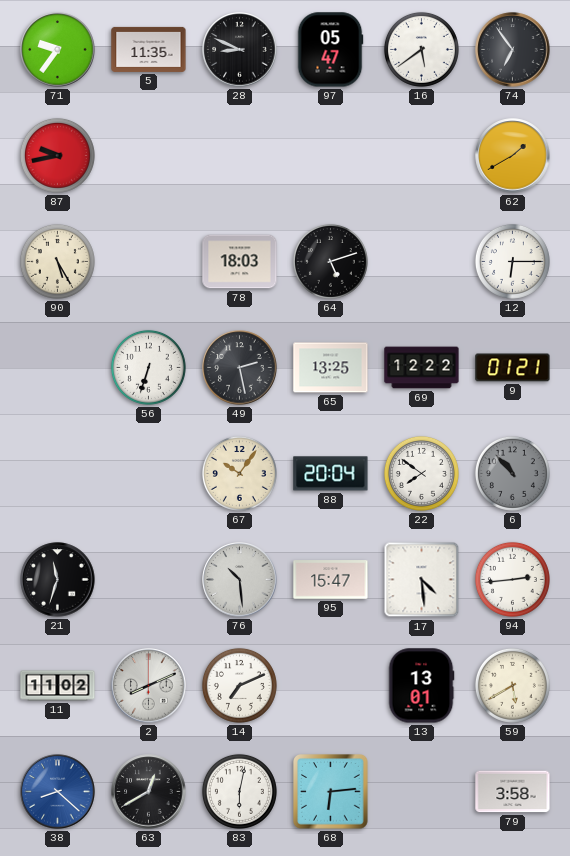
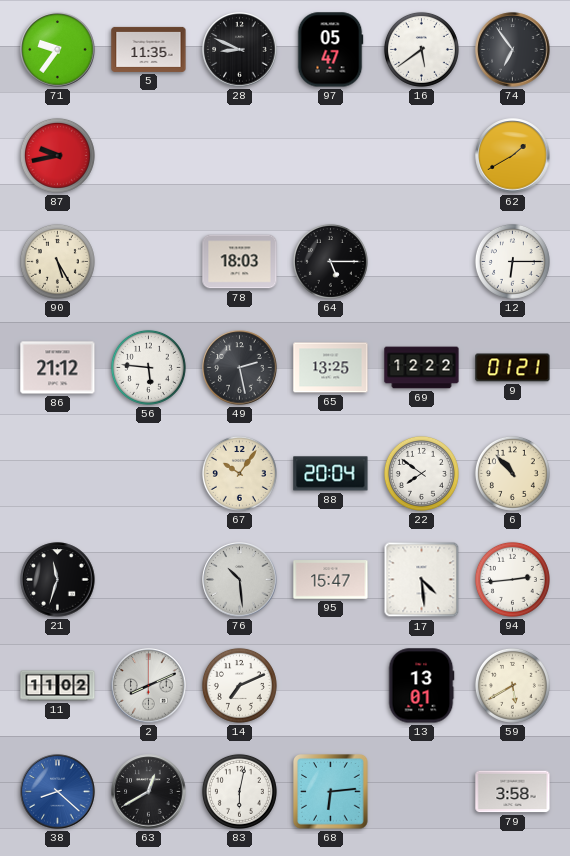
64: 5:12 -> 5:15
86: none -> 21:12
56: 6:33 -> 5:46
6 dial: grey -> cream
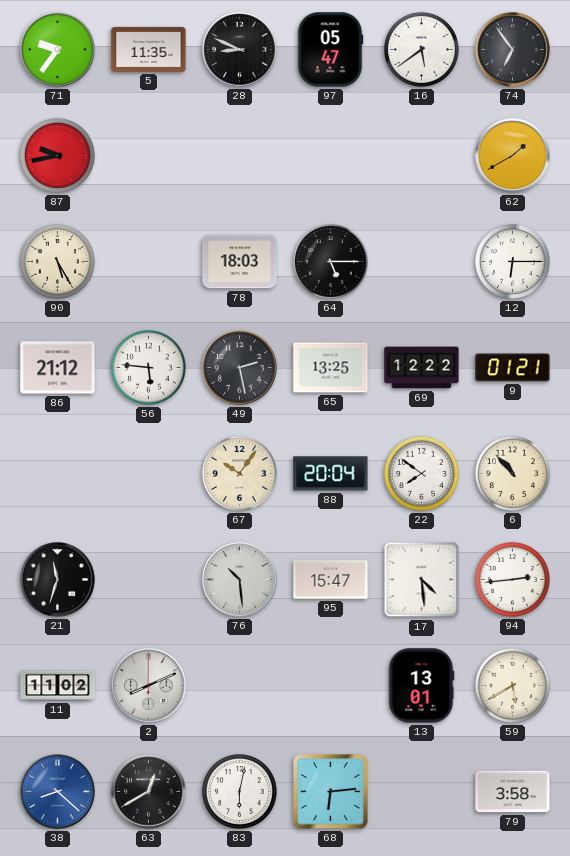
14: 7:11 -> none
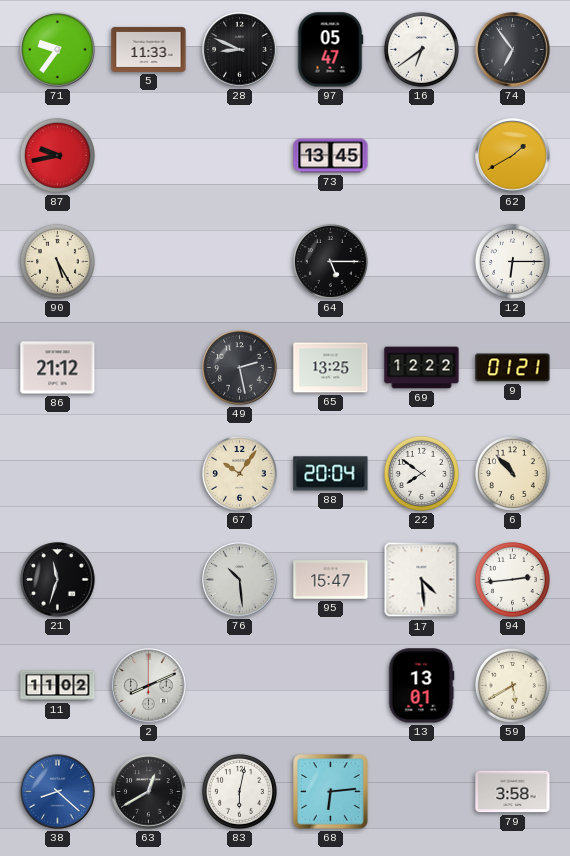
5: 11:35 -> 11:33
16: 5:39 -> 6:39
73: none -> 13:45
78: 18:03 -> none
56: 5:46 -> none
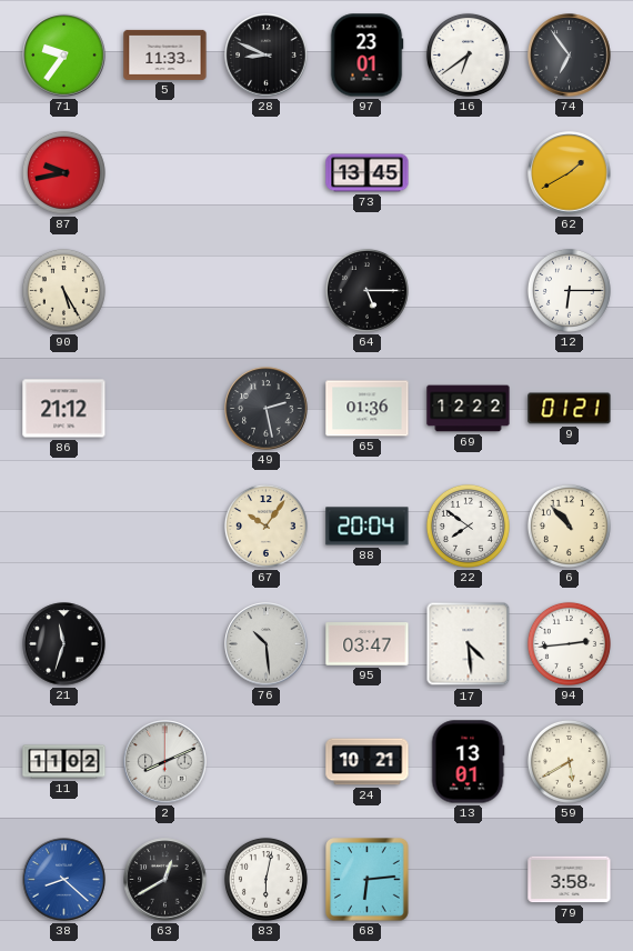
97: 05:47 -> 23:01
65: 13:25 -> 01:36
95: 15:47 -> 03:47
24: none -> 10:21
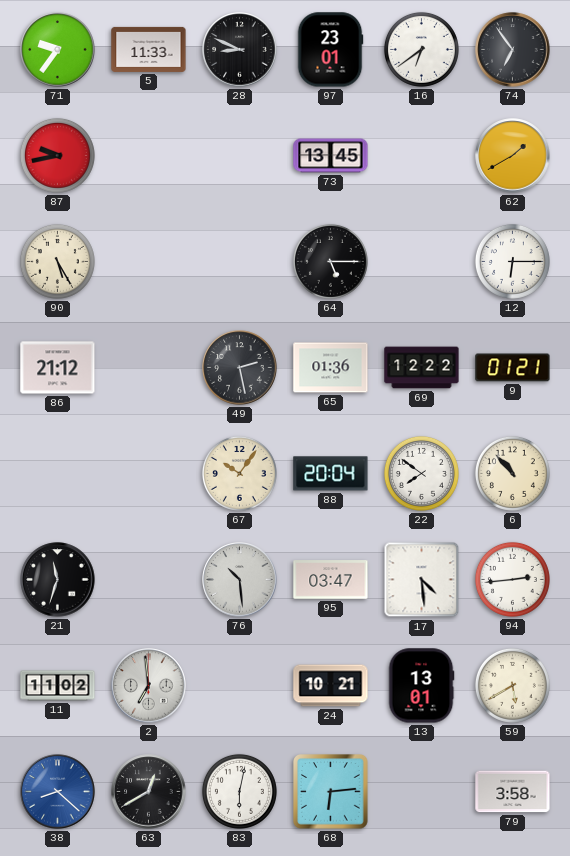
2: 8:11 -> 6:59
